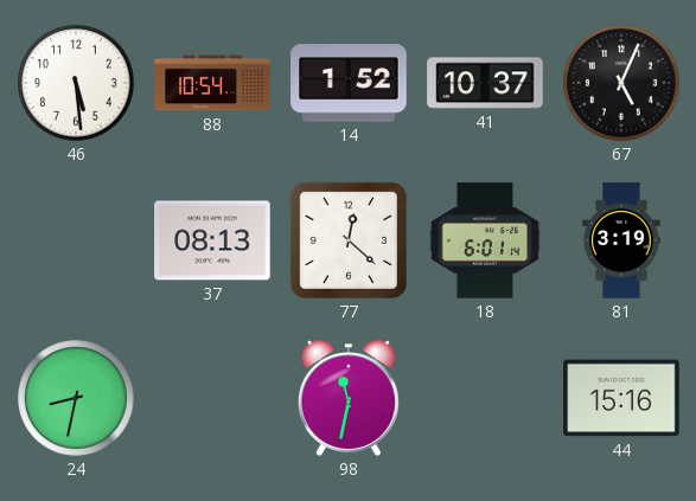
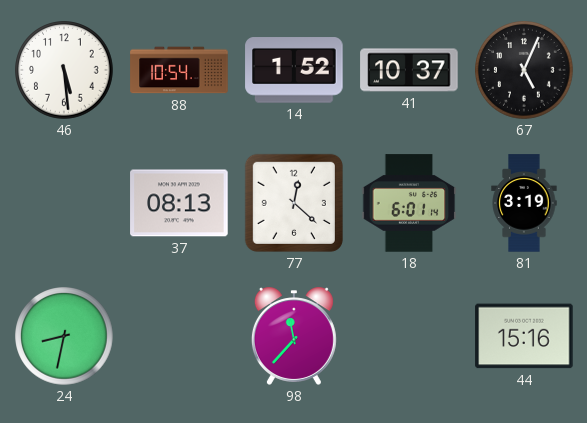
98: 11:32 -> 11:37
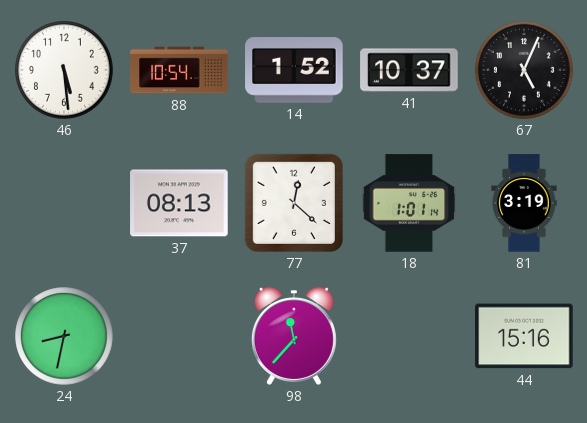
18: 6:01 -> 1:01
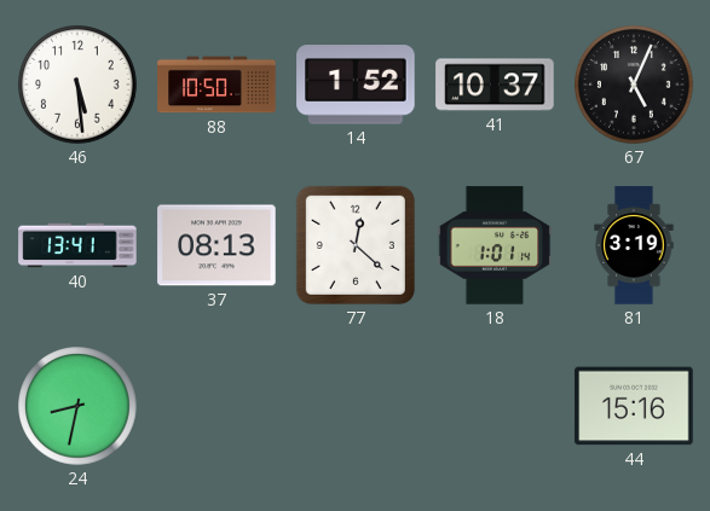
88: 10:54 -> 10:50
40: none -> 13:41
98: 11:37 -> none
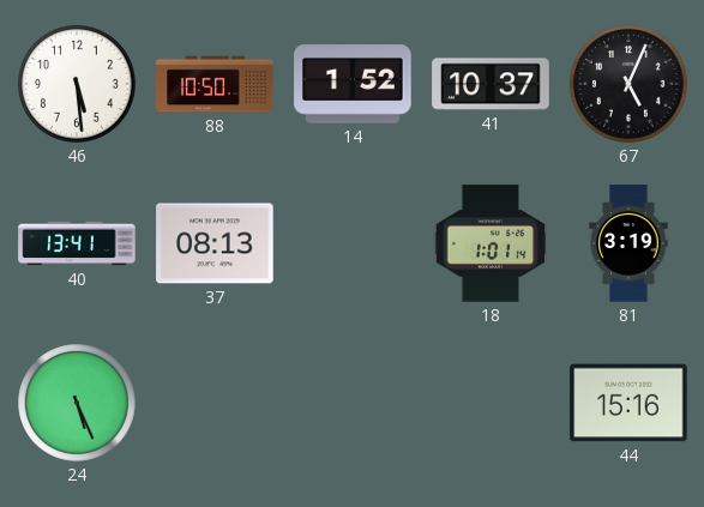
77: 12:22 -> none
24: 8:32 -> 5:26
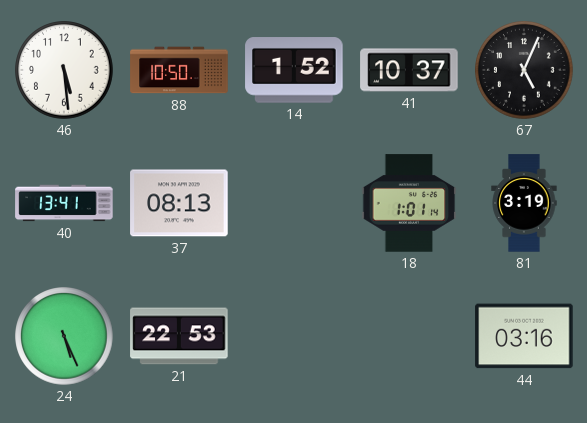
21: none -> 22:53
44: 15:16 -> 03:16
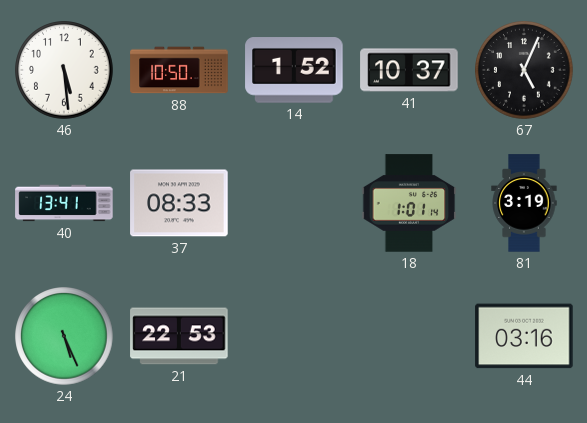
37: 08:13 -> 08:33
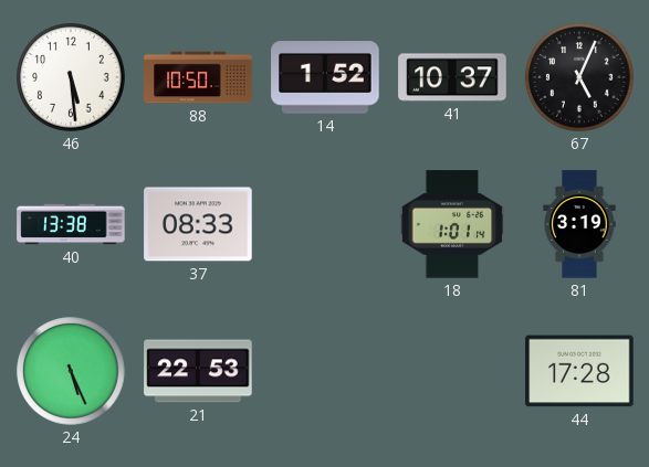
40: 13:41 -> 13:38
44: 03:16 -> 17:28
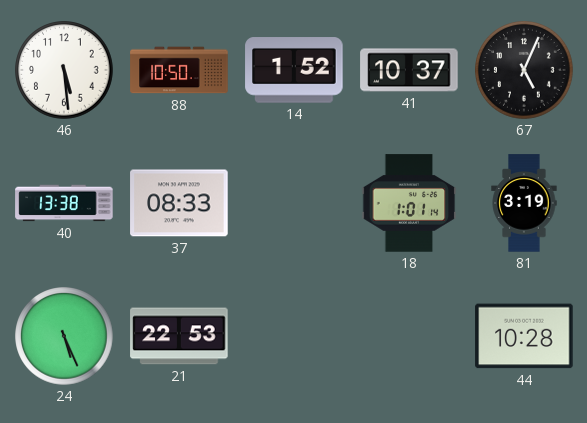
44: 17:28 -> 10:28
